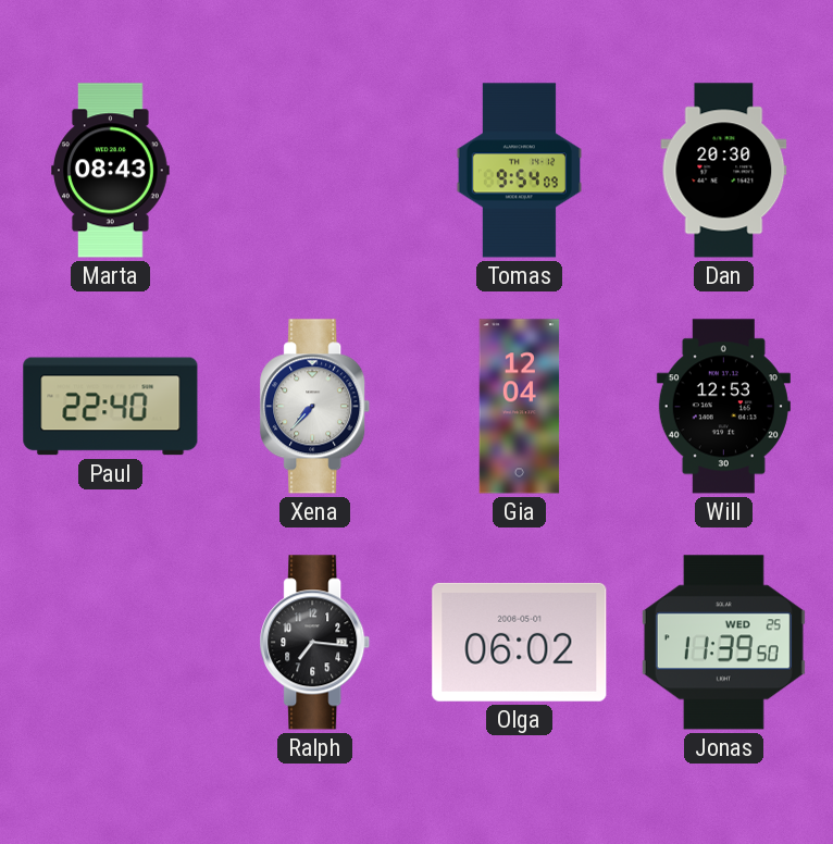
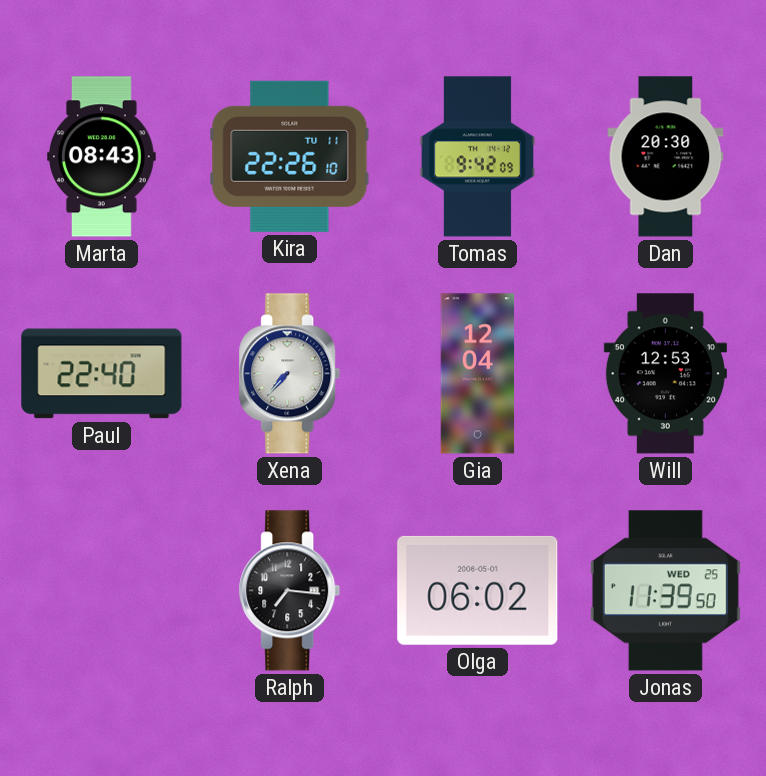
Kira: none -> 22:26
Tomas: 9:54 -> 9:42
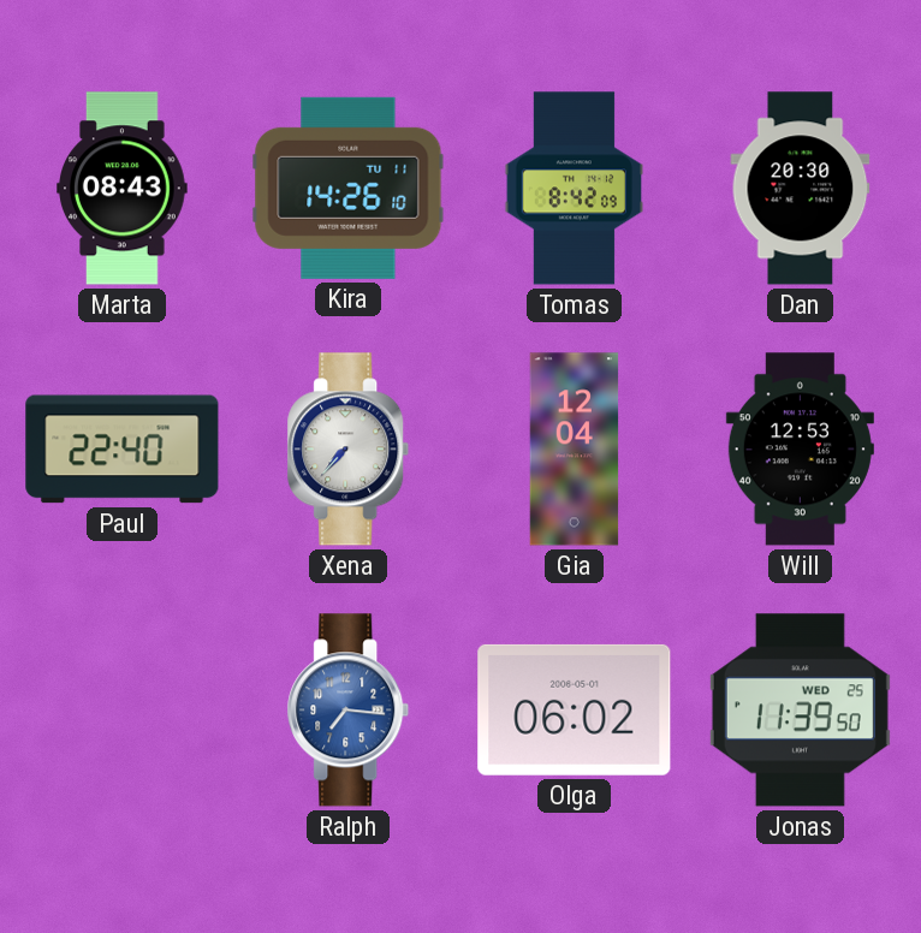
Kira: 22:26 -> 14:26
Tomas: 9:42 -> 8:42
Ralph dial: black -> blue
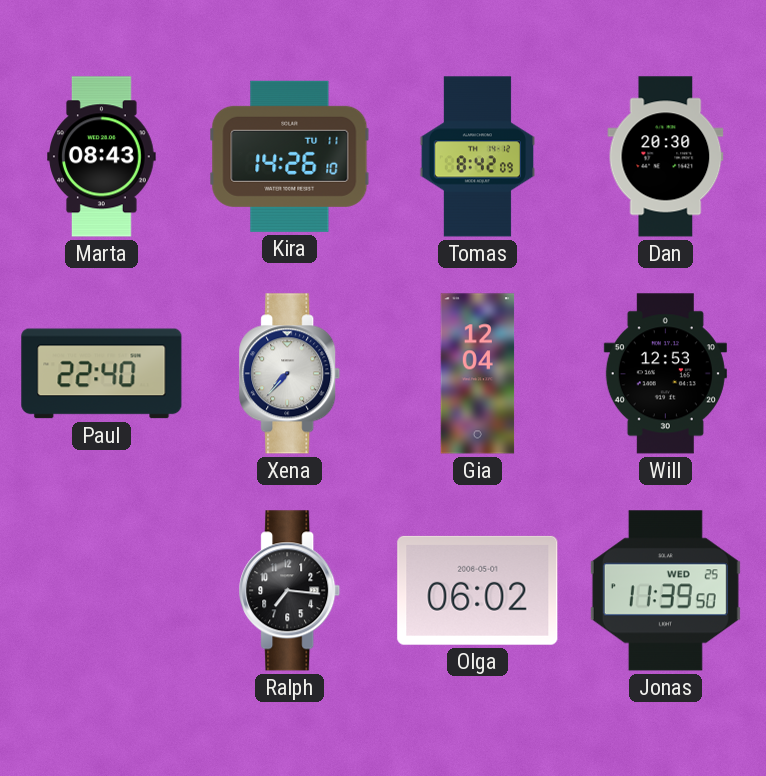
Ralph dial: blue -> black
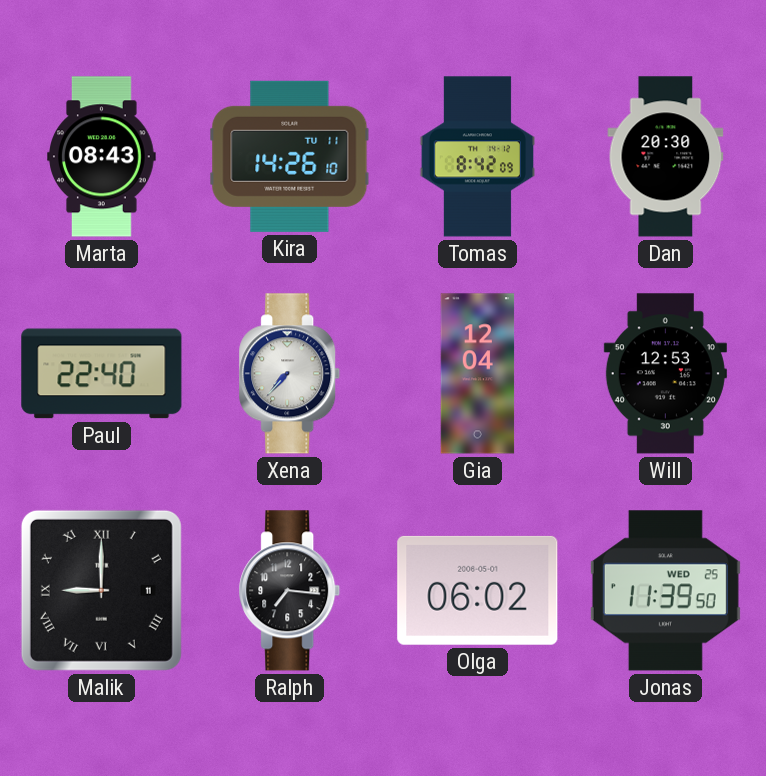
Malik: none -> 9:00
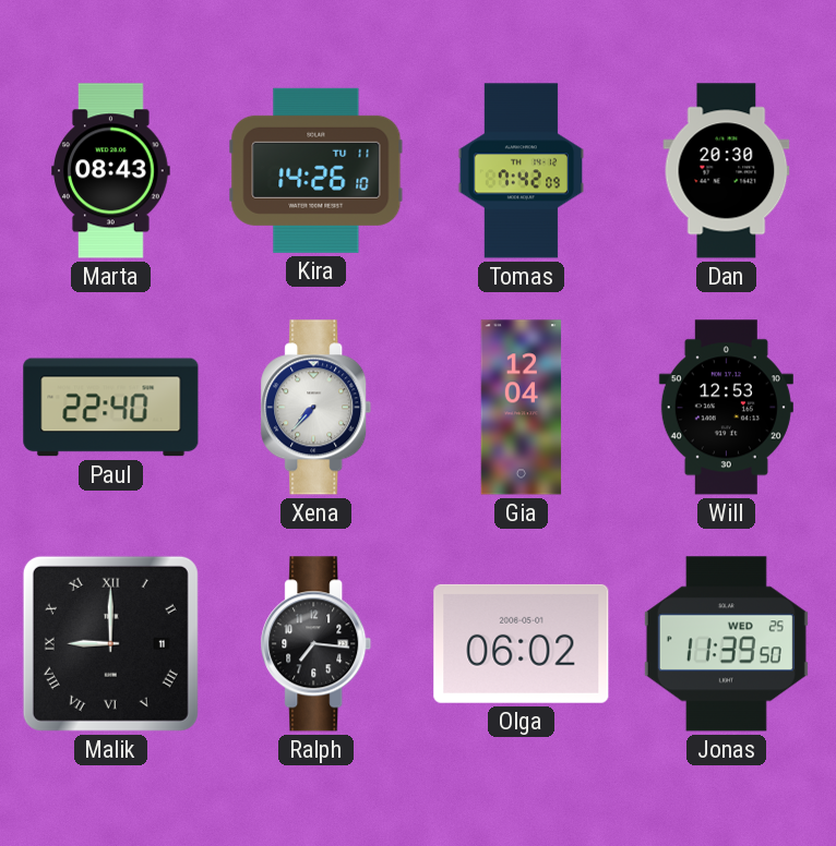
Tomas: 8:42 -> 7:42
